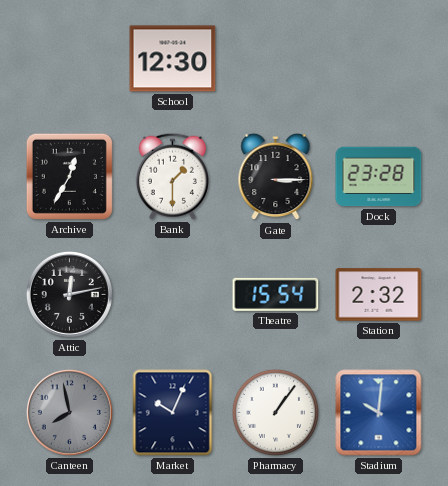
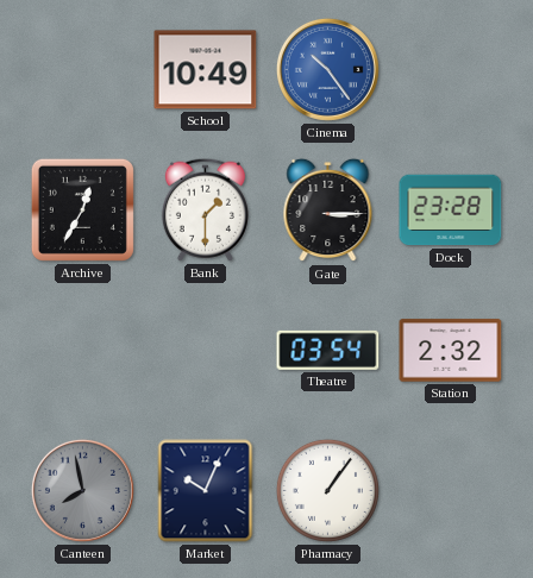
School: 12:30 -> 10:49
Cinema: none -> 10:24
Attic: 12:13 -> none
Theatre: 15:54 -> 03:54
Stadium: 10:01 -> none
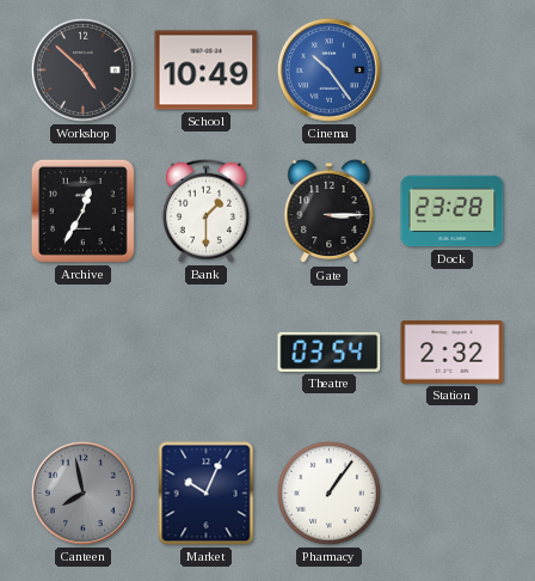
Workshop: none -> 4:52
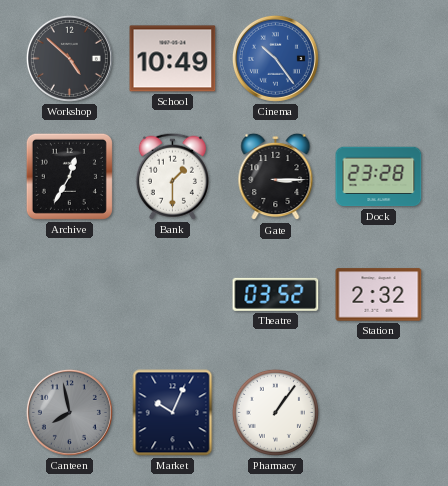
Theatre: 03:54 -> 03:52
